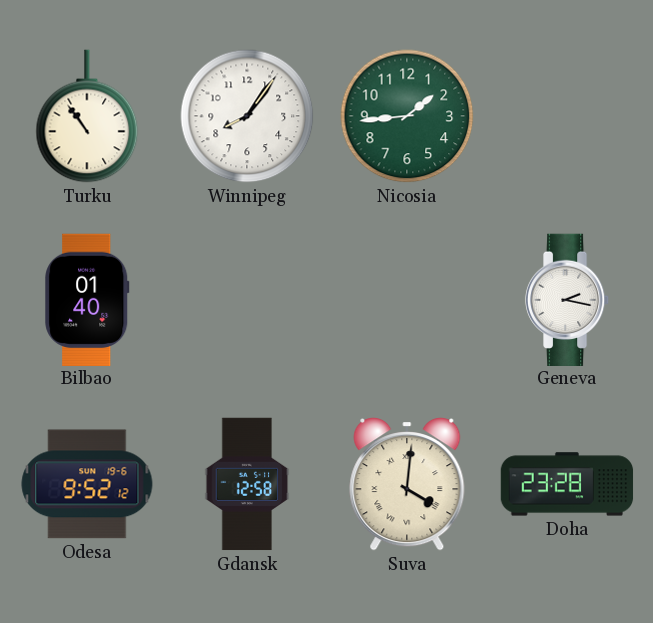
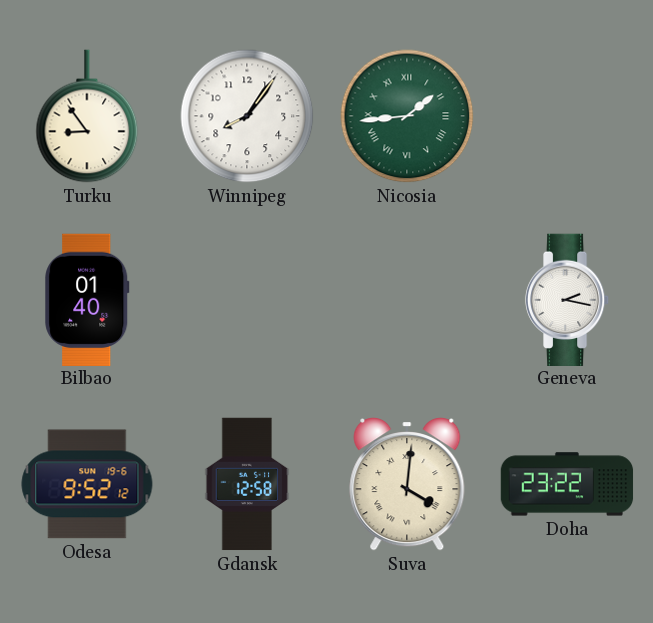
Turku: 10:54 -> 8:54
Nicosia numerals: Arabic -> Roman
Doha: 23:28 -> 23:22
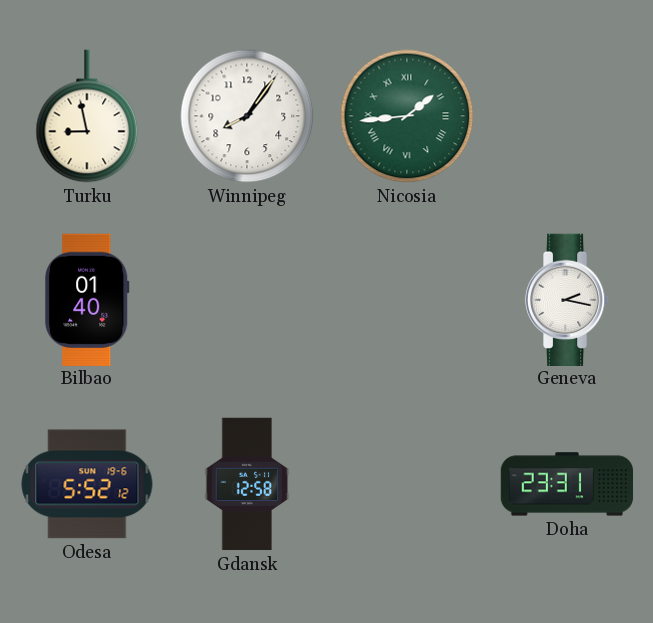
Turku: 8:54 -> 8:58
Odesa: 9:52 -> 5:52
Suva: 4:01 -> none
Doha: 23:22 -> 23:31
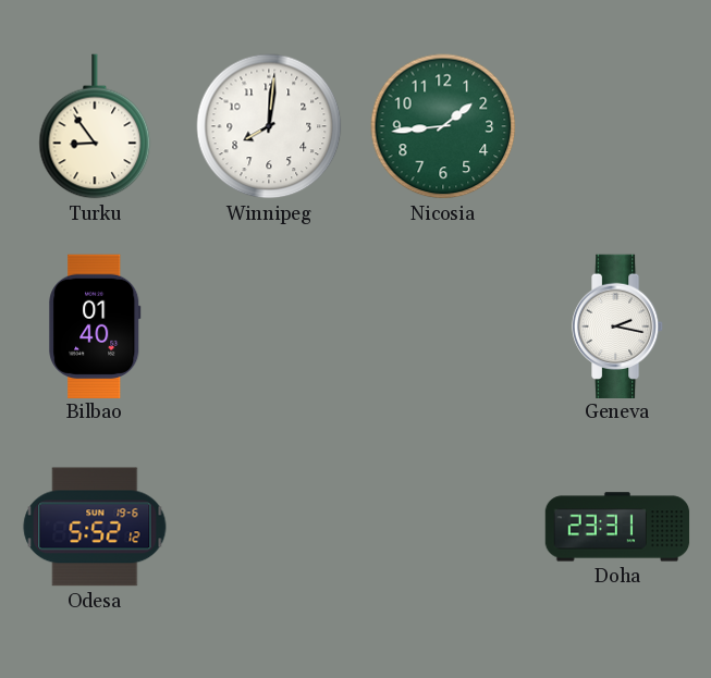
Turku: 8:58 -> 8:54
Winnipeg: 8:06 -> 8:01
Nicosia numerals: Roman -> Arabic
Gdansk: 12:58 -> none
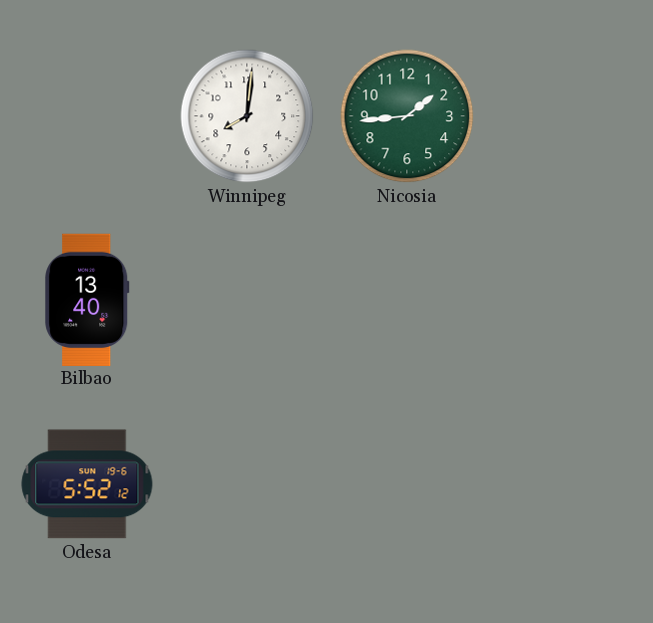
Turku: 8:54 -> none
Bilbao: 01:40 -> 13:40
Geneva: 2:17 -> none
Doha: 23:31 -> none
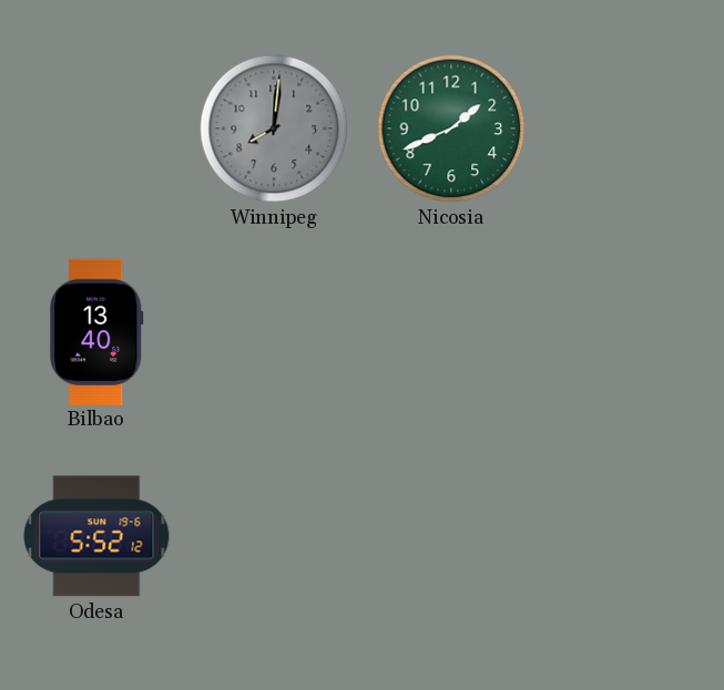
Winnipeg dial: white -> grey
Nicosia: 1:44 -> 1:41
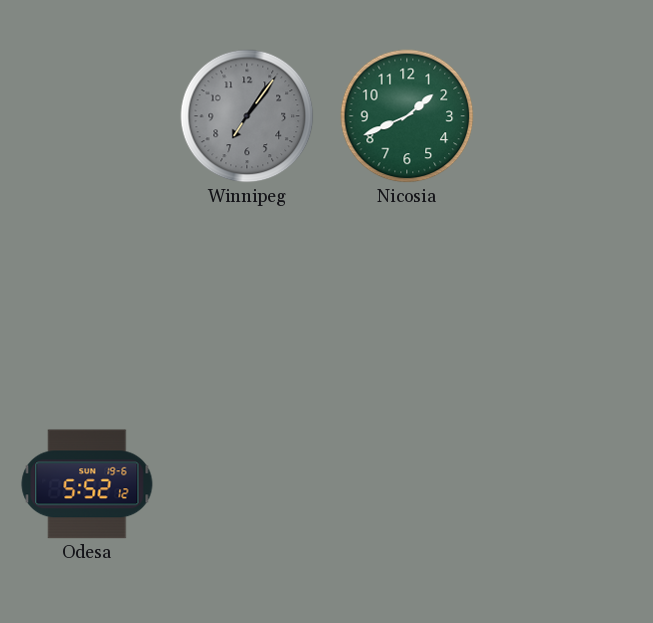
Winnipeg: 8:01 -> 7:06
Bilbao: 13:40 -> none
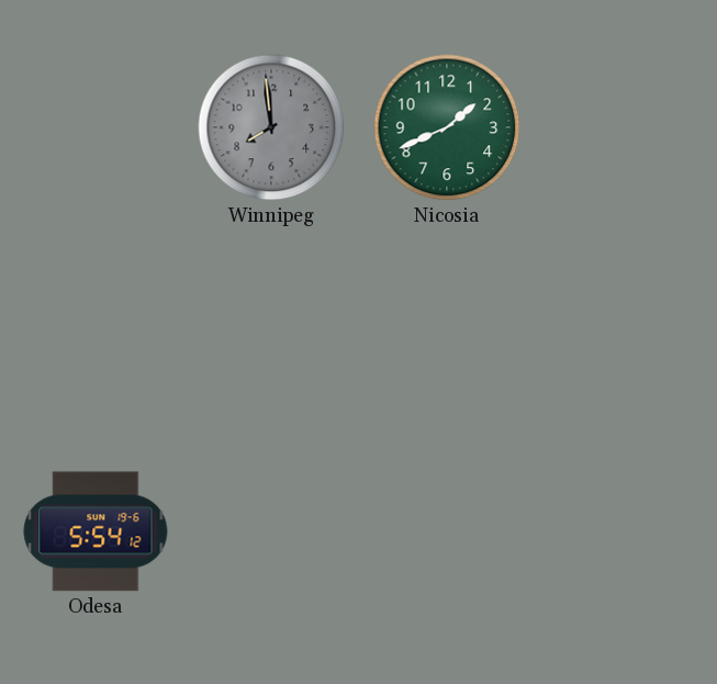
Winnipeg: 7:06 -> 7:59
Odesa: 5:52 -> 5:54
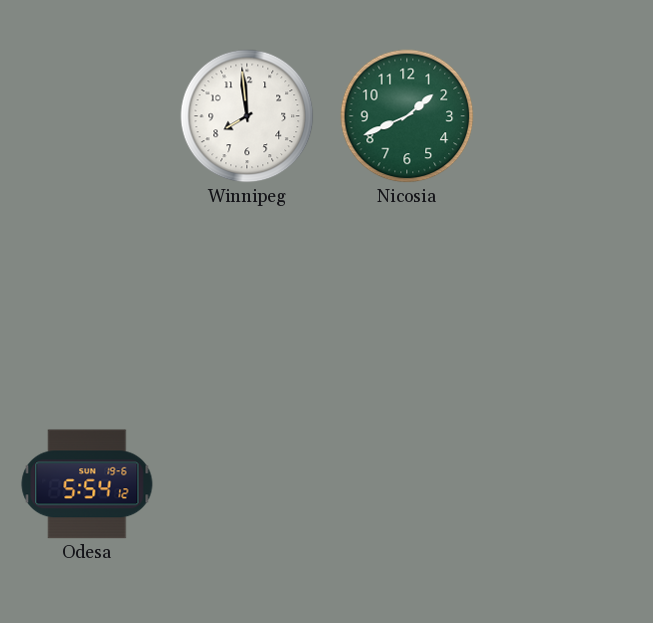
Winnipeg dial: grey -> white
